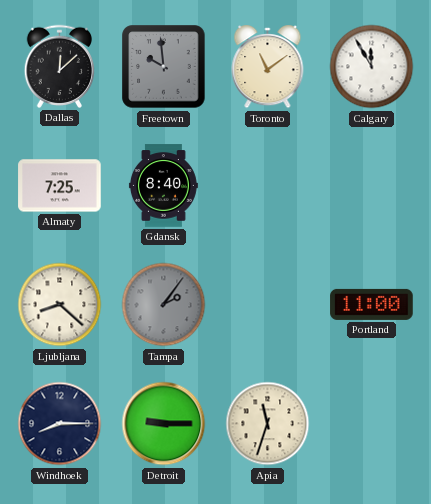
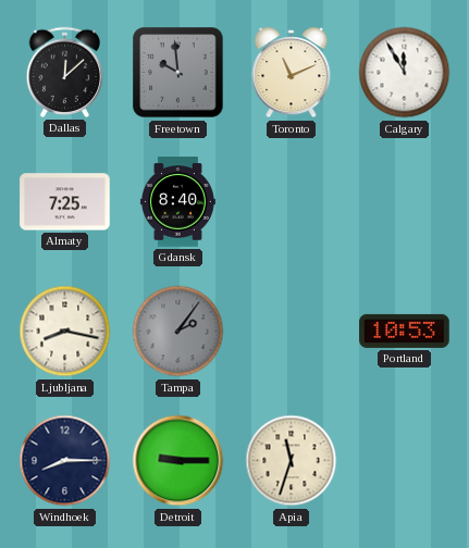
Toronto: 11:09 -> 11:11
Ljubljana: 8:22 -> 8:17
Portland: 11:00 -> 10:53
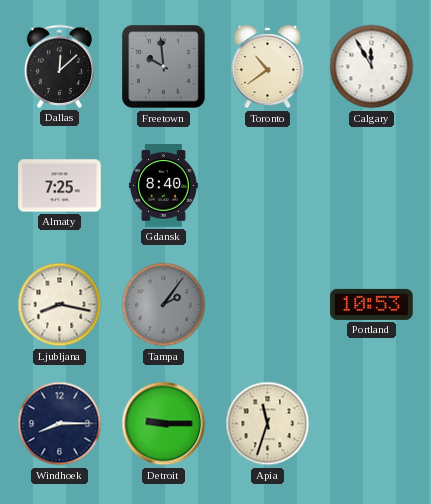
Toronto: 11:11 -> 10:39
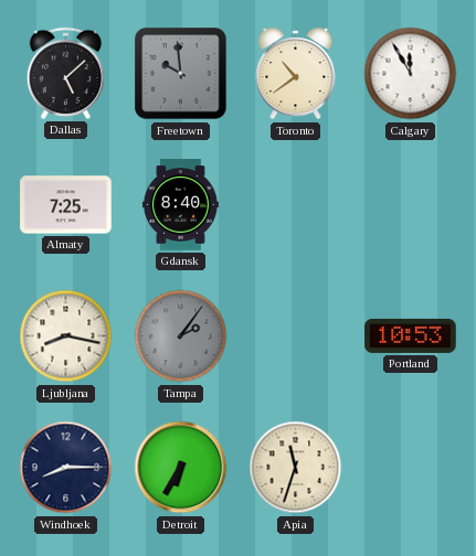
Dallas: 12:08 -> 5:08
Detroit: 9:15 -> 6:35
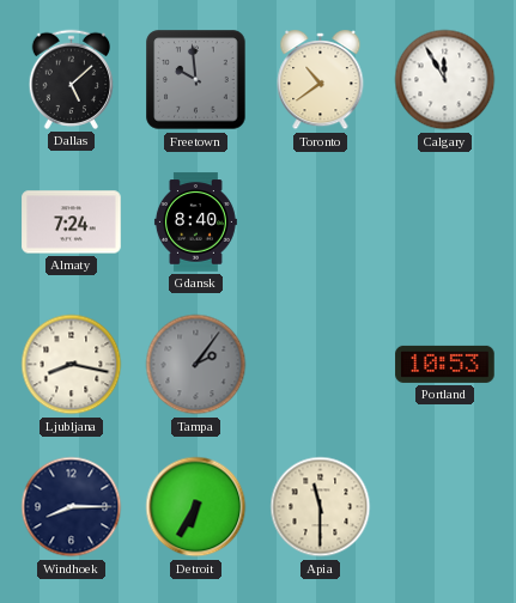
Almaty: 7:25 -> 7:24
Apia: 11:33 -> 11:30
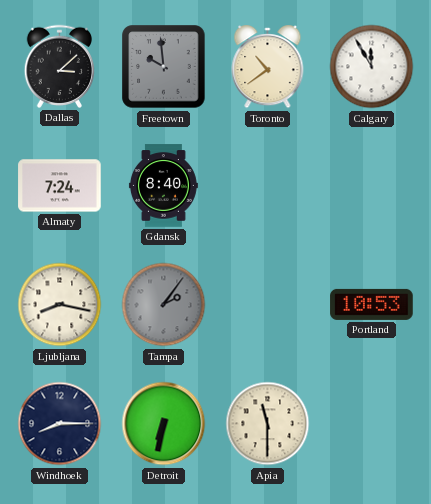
Dallas: 5:08 -> 3:08
Detroit: 6:35 -> 6:32
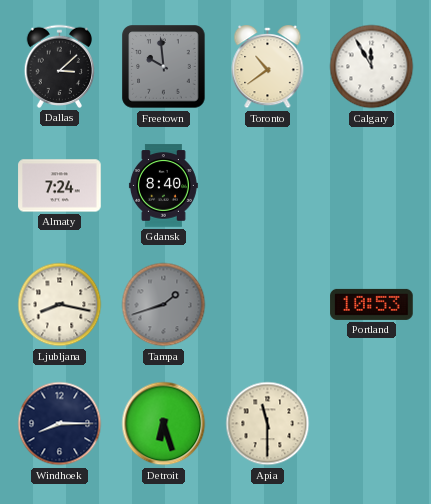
Tampa: 2:06 -> 1:42
Detroit: 6:32 -> 6:27
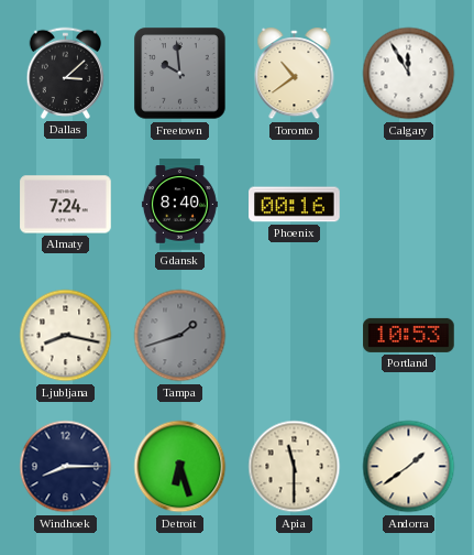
Phoenix: none -> 00:16
Andorra: none -> 1:39
